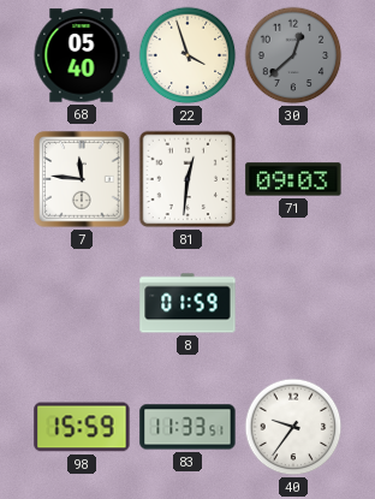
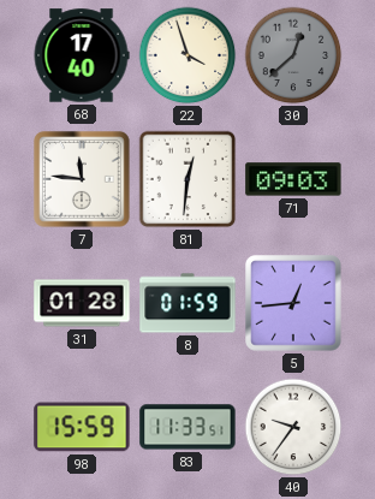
68: 05:40 -> 17:40
31: none -> 01:28
5: none -> 12:44
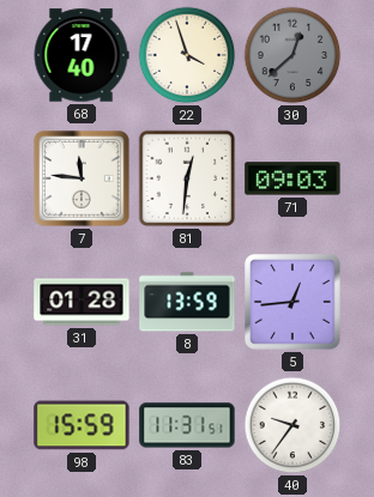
8: 01:59 -> 13:59
83: 11:33 -> 11:31
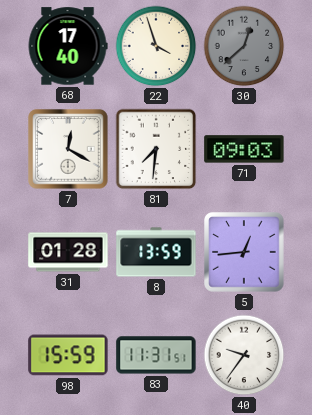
7: 11:46 -> 12:20
81: 12:31 -> 7:31
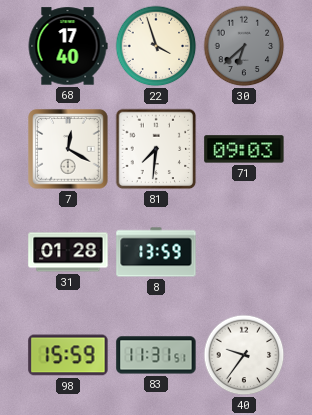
30: 12:38 -> 6:38
5: 12:44 -> none
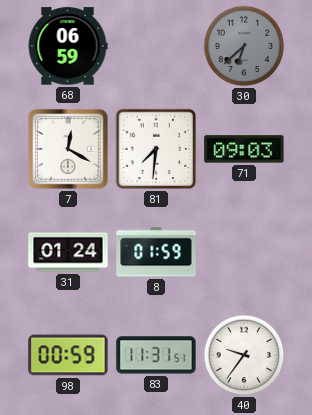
68: 17:40 -> 06:59
22: 3:57 -> none
31: 01:28 -> 01:24
8: 13:59 -> 01:59
98: 15:59 -> 00:59
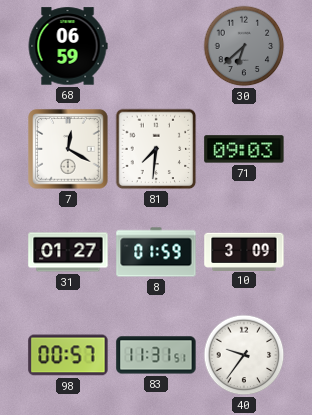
31: 01:24 -> 01:27
10: none -> 3:09
98: 00:59 -> 00:57
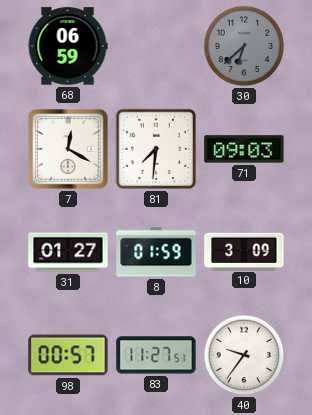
83: 11:31 -> 11:27
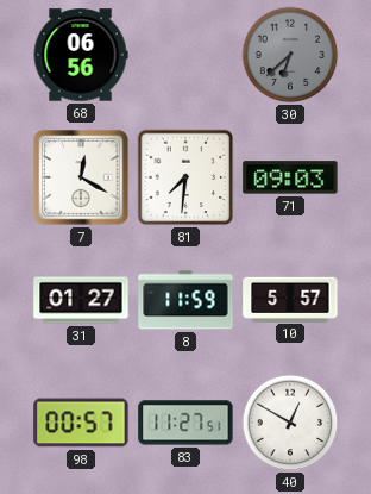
68: 06:59 -> 06:56
8: 01:59 -> 11:59
10: 3:09 -> 5:57
40: 9:36 -> 12:50
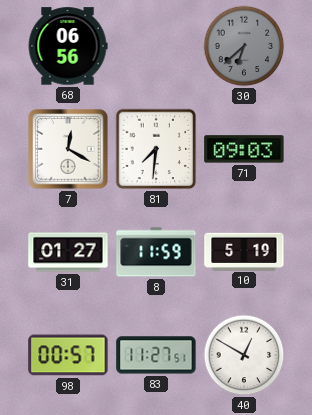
10: 5:57 -> 5:19
